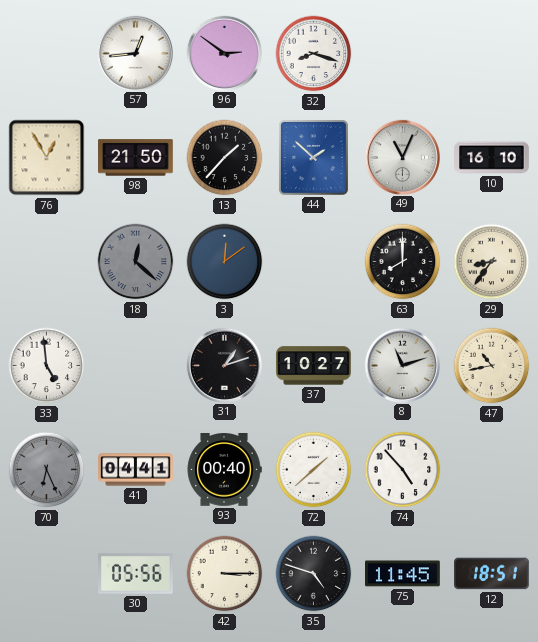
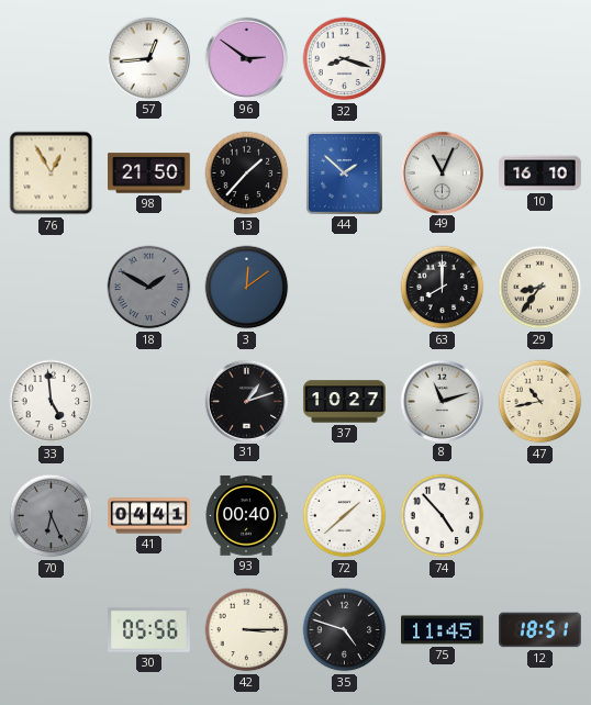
18: 12:22 -> 1:50
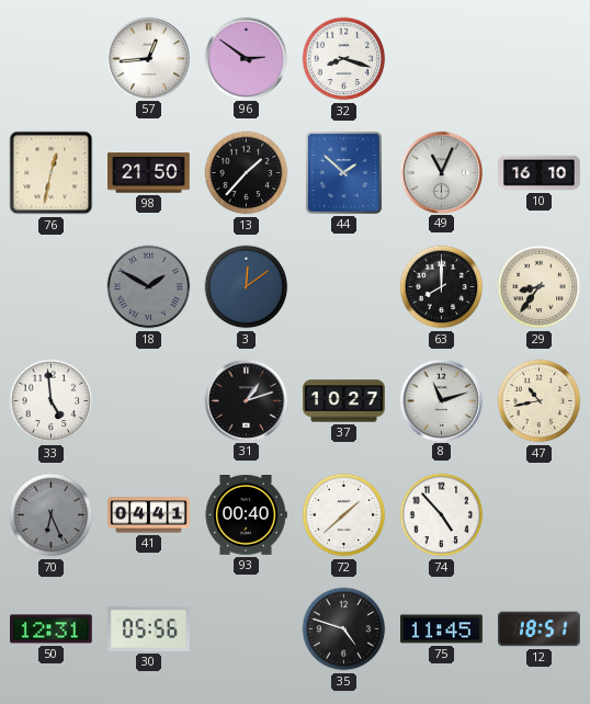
76: 12:55 -> 12:32
50: none -> 12:31
42: 3:15 -> none
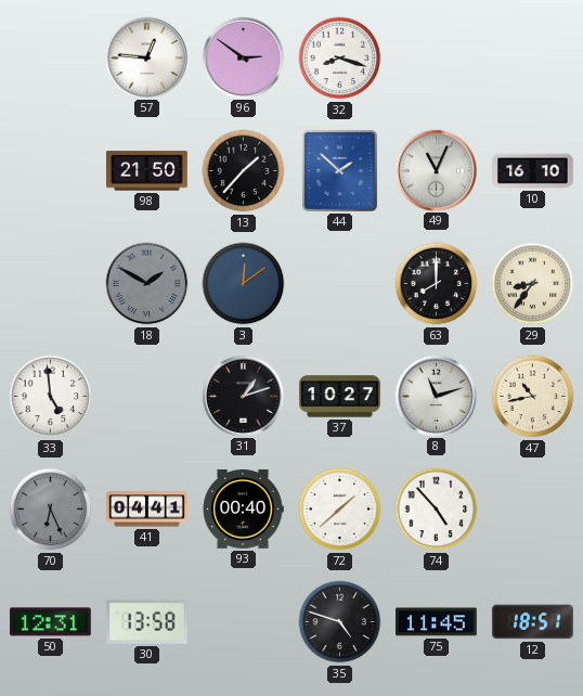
57: 12:44 -> 12:46
76: 12:32 -> none
30: 05:56 -> 13:58
